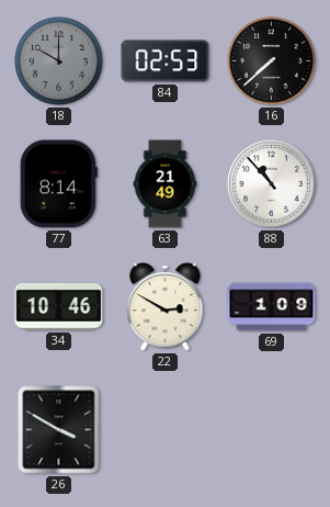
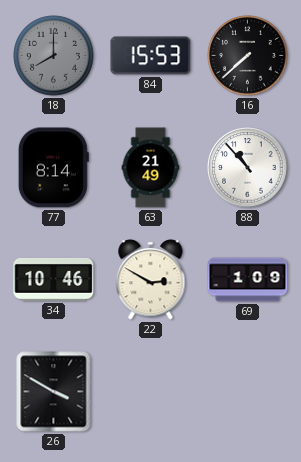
18: 10:00 -> 8:00
84: 02:53 -> 15:53
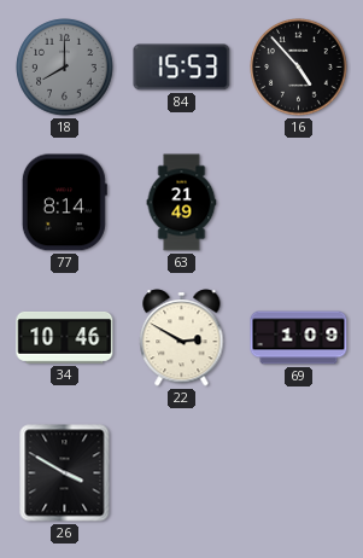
16: 7:38 -> 4:53
88: 10:53 -> none
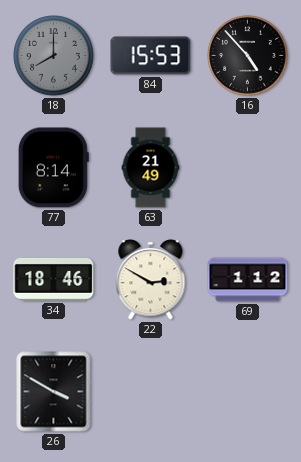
34: 10:46 -> 18:46
69: 1:09 -> 1:12
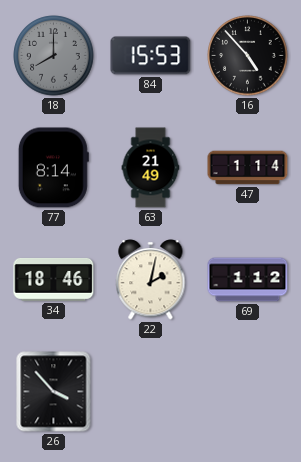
47: none -> 1:14
22: 2:50 -> 2:02
26: 3:50 -> 3:53
